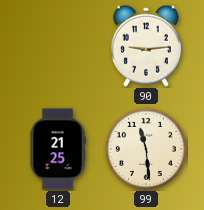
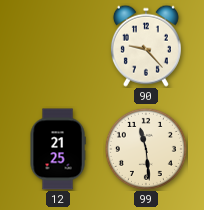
90: 9:14 -> 9:23
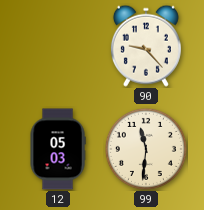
12: 21:25 -> 05:03
99: 11:29 -> 11:31
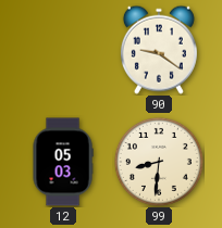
90: 9:23 -> 9:21
99: 11:31 -> 8:31
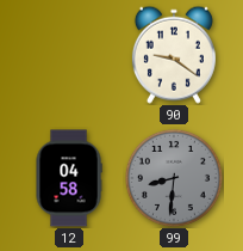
12: 05:03 -> 04:58
99 dial: cream -> grey
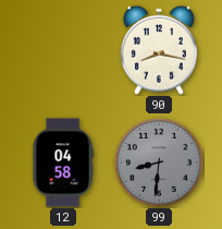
90: 9:21 -> 8:17
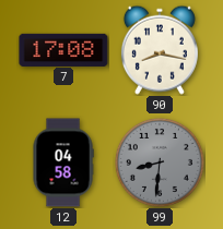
7: none -> 17:08
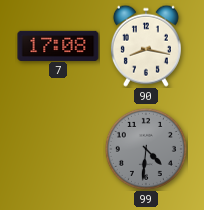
12: 04:58 -> none
99: 8:31 -> 4:31
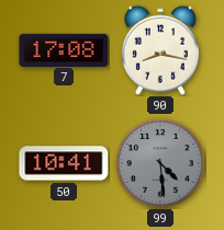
50: none -> 10:41
99: 4:31 -> 4:29
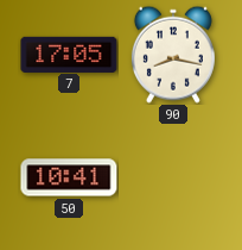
7: 17:08 -> 17:05
99: 4:29 -> none
